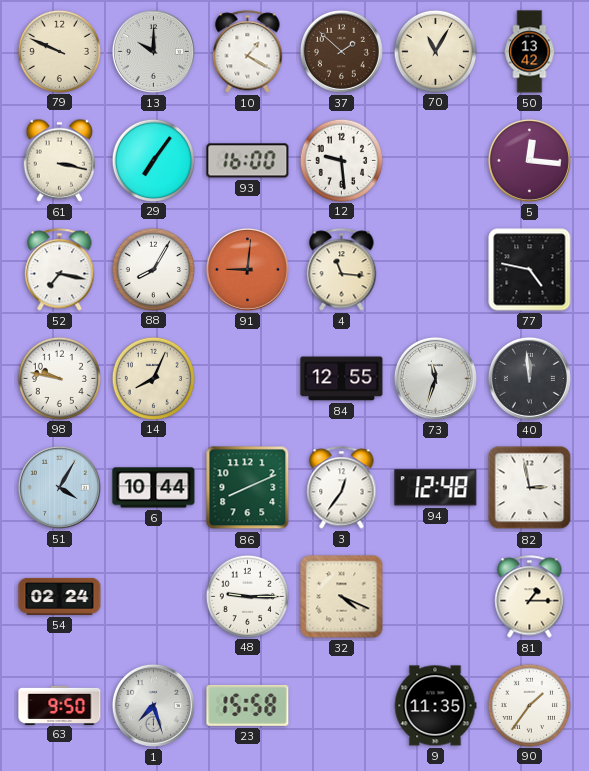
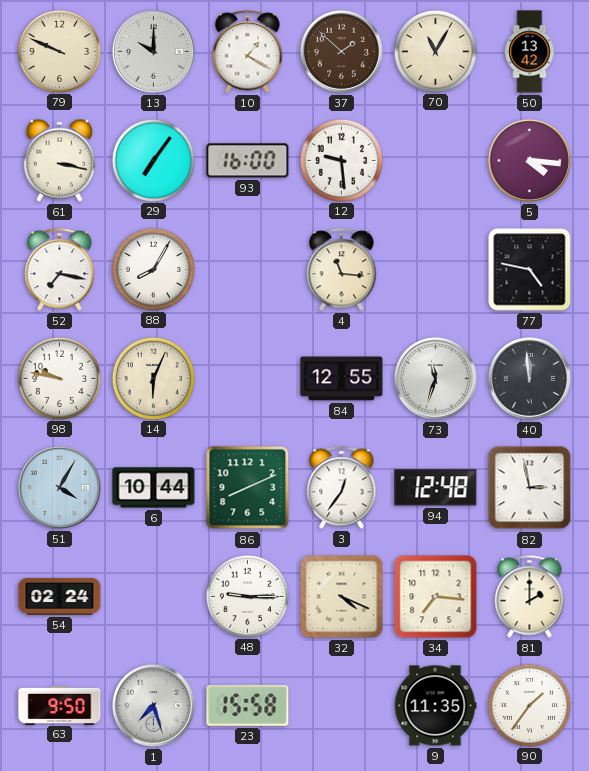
5: 12:16 -> 4:16
91: 9:01 -> none
14: 8:04 -> 6:04
34: none -> 7:16
81: 1:15 -> 2:00
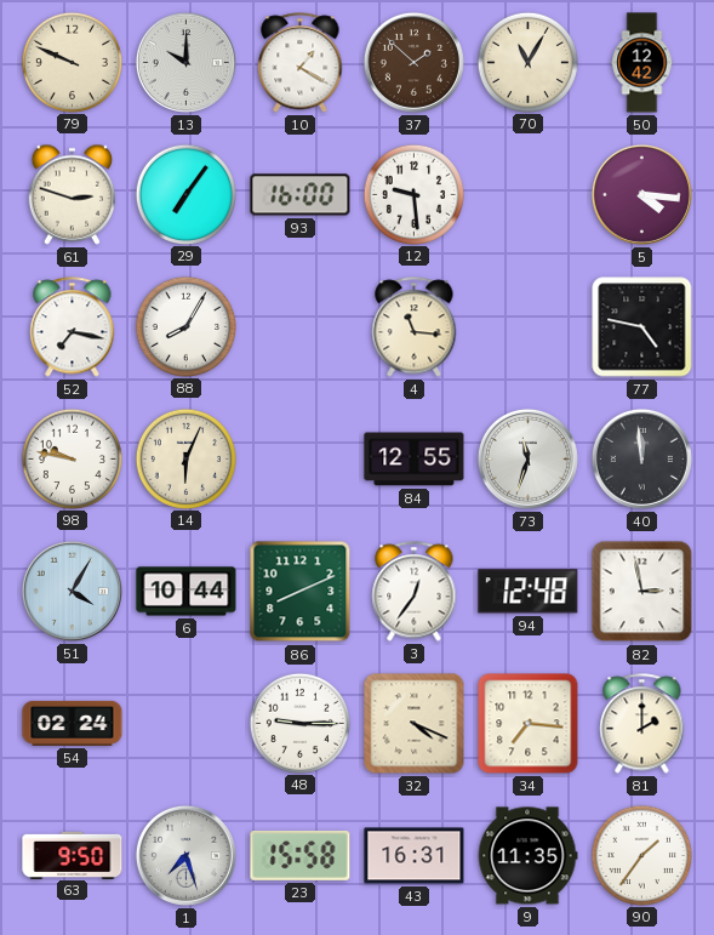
50: 13:42 -> 12:42
61: 3:17 -> 2:48
43: none -> 16:31
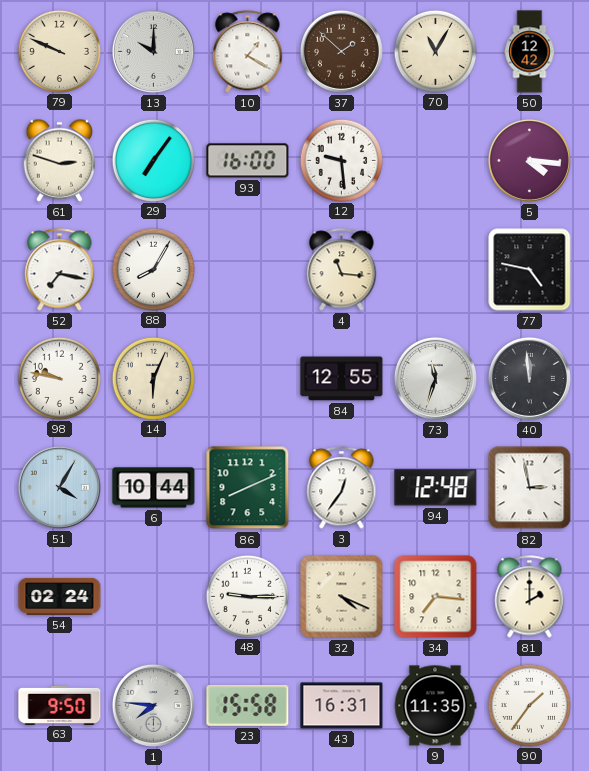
1: 7:27 -> 7:46
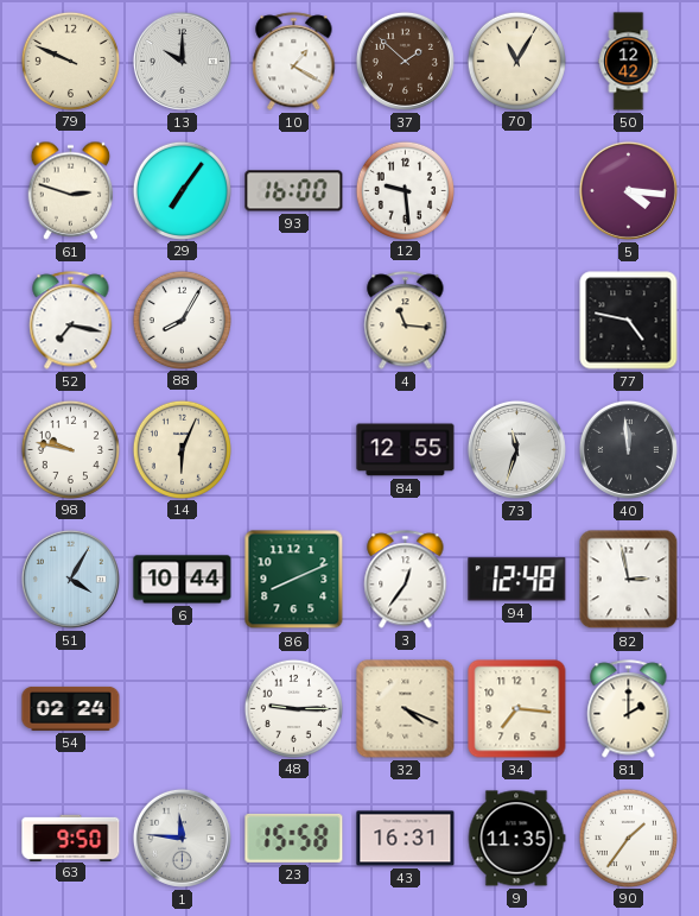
1: 7:46 -> 11:46
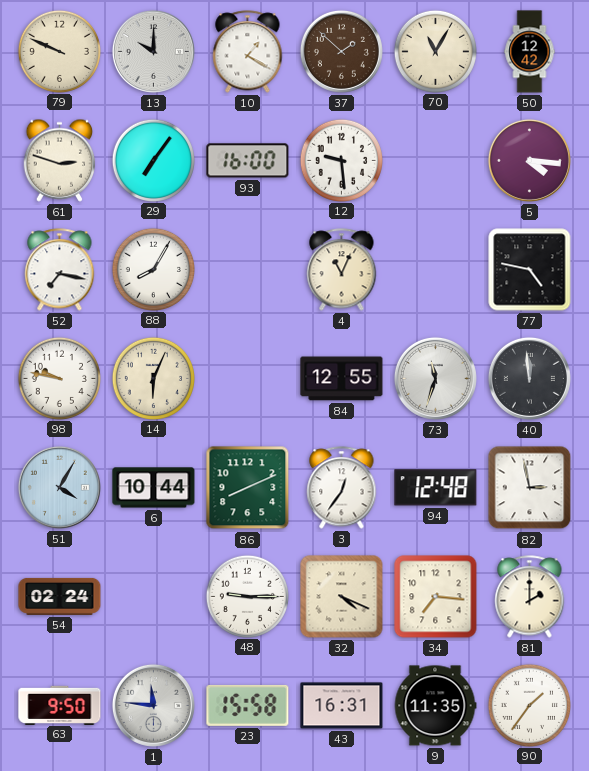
4: 11:16 -> 11:04
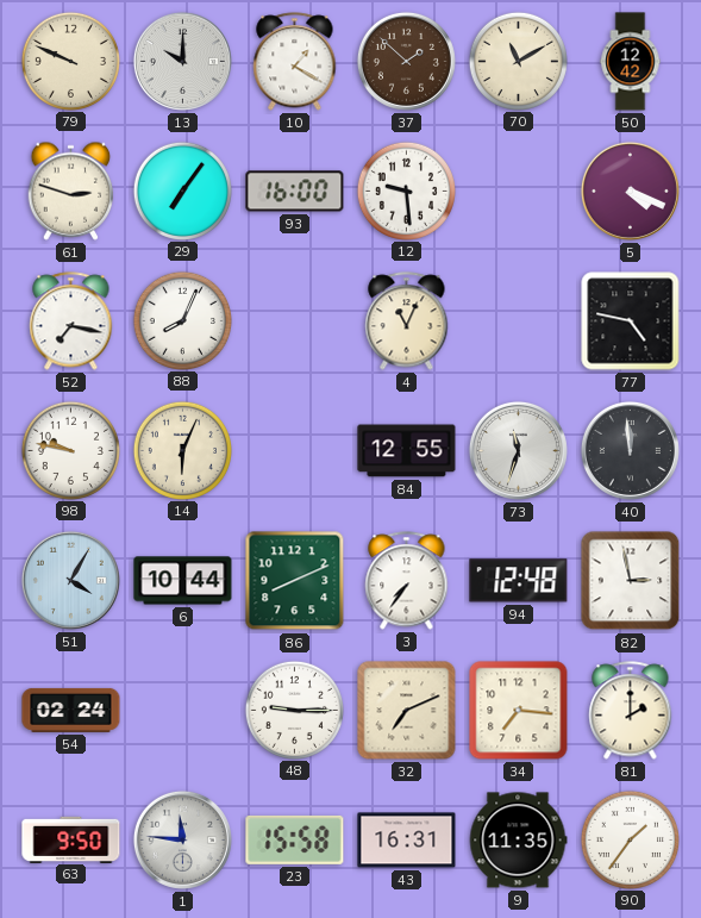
70: 11:05 -> 11:10
5: 4:16 -> 4:19
88: 8:05 -> 8:04
3: 12:36 -> 7:36
32: 4:19 -> 7:11
